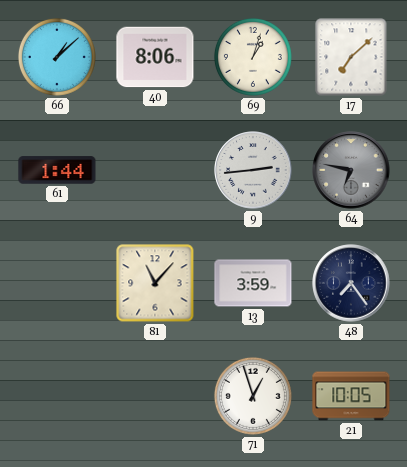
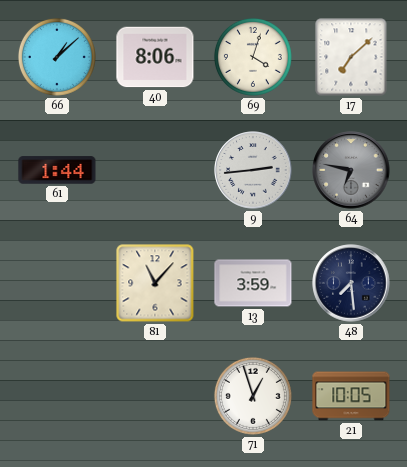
69: 1:03 -> 4:03
48: 7:24 -> 7:29
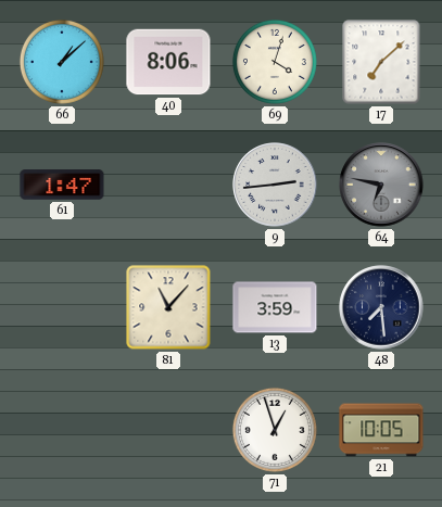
61: 1:44 -> 1:47
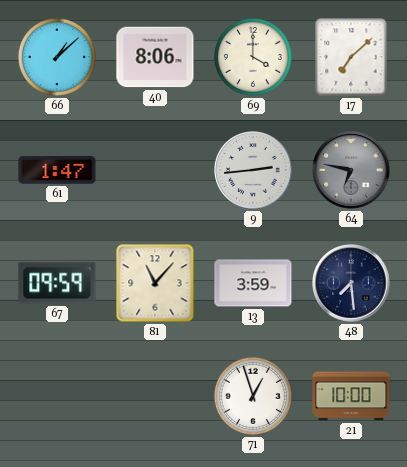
69: 4:03 -> 4:00
67: none -> 09:59
21: 10:05 -> 10:00
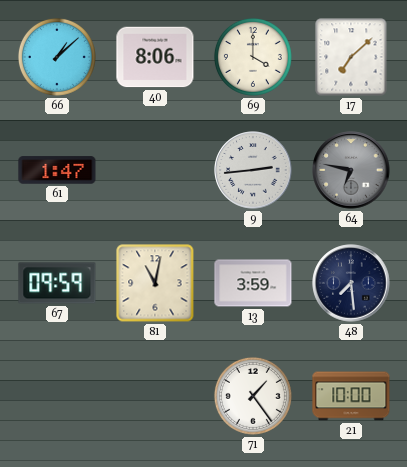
81: 11:07 -> 11:02
71: 12:57 -> 1:24
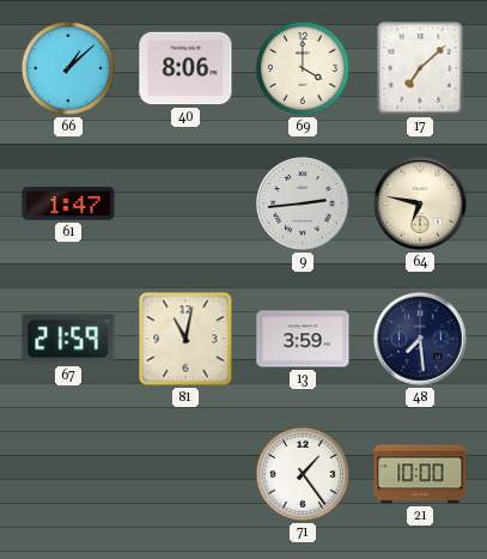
64 dial: grey -> cream
67: 09:59 -> 21:59
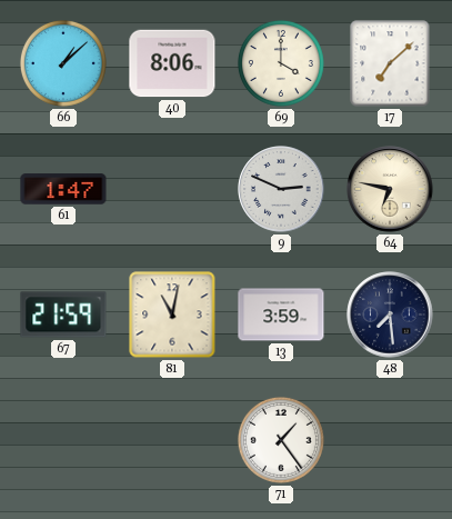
9: 2:44 -> 2:49
21: 10:00 -> none
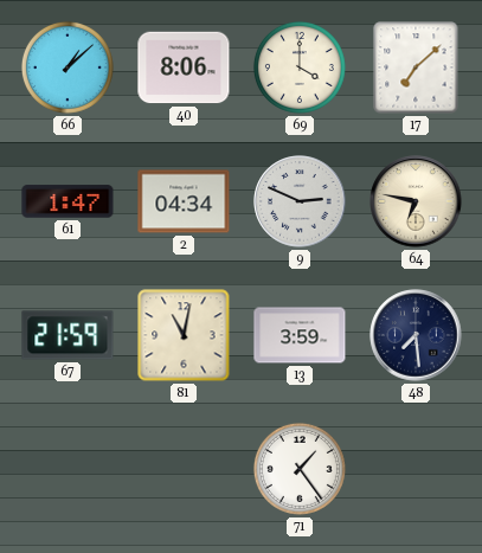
2: none -> 04:34
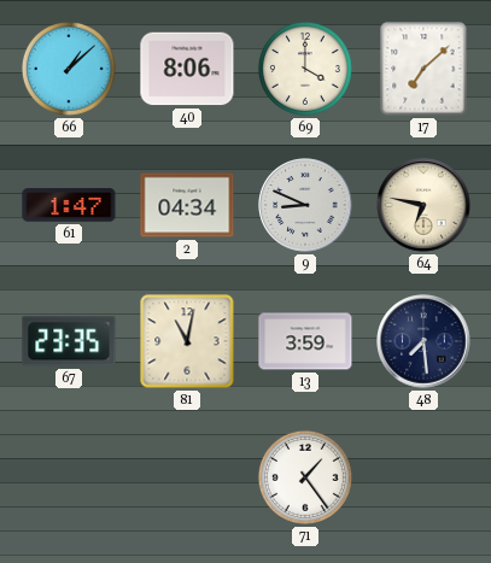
9: 2:49 -> 8:49
67: 21:59 -> 23:35
